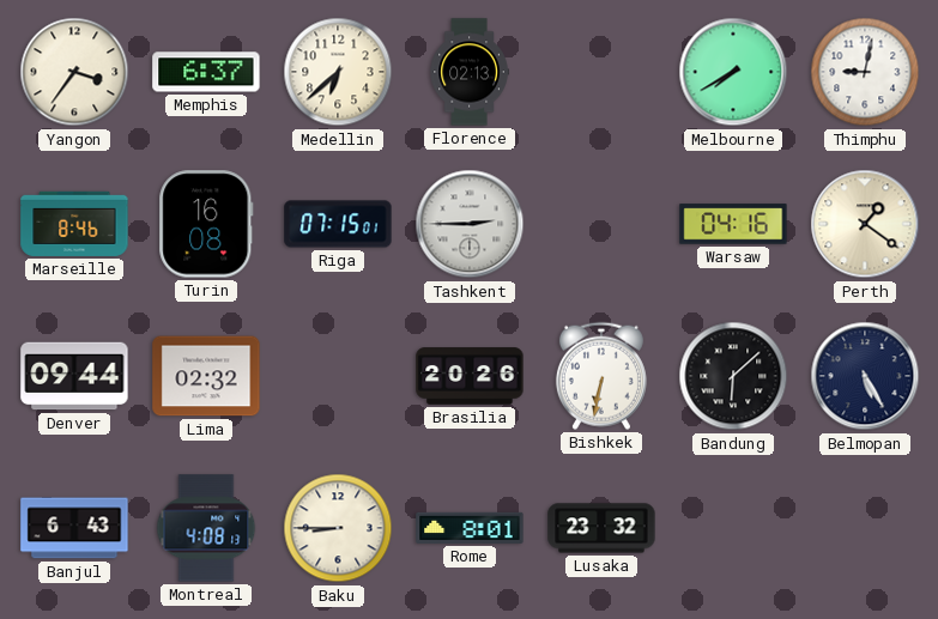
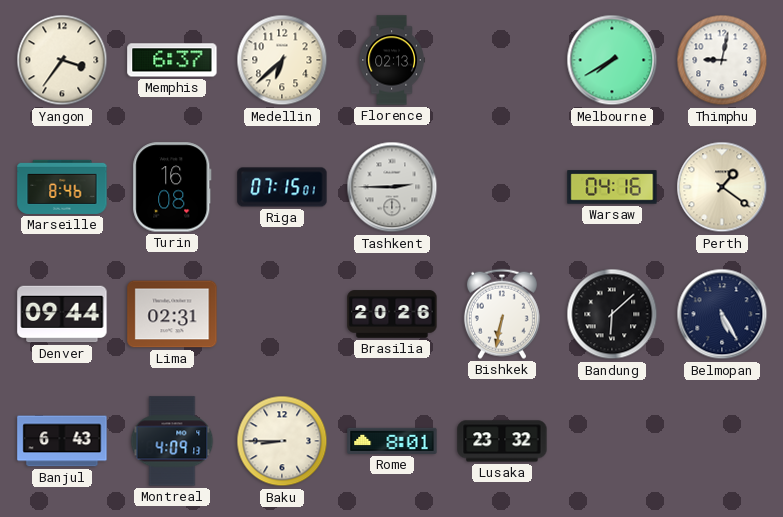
Lima: 02:32 -> 02:31
Montreal: 4:08 -> 4:09
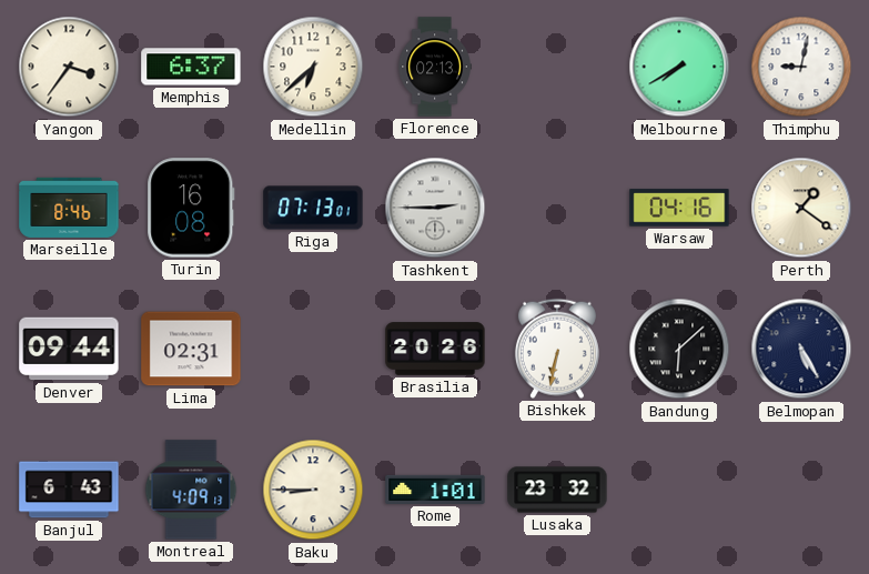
Riga: 07:15 -> 07:13
Rome: 8:01 -> 1:01
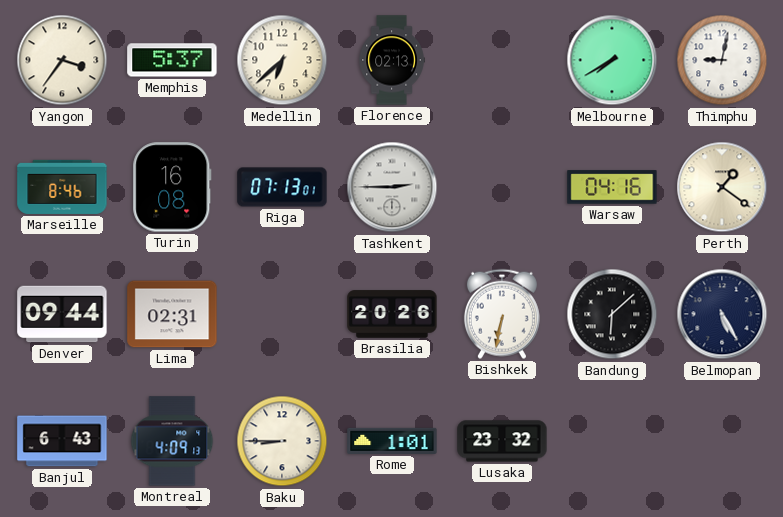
Memphis: 6:37 -> 5:37
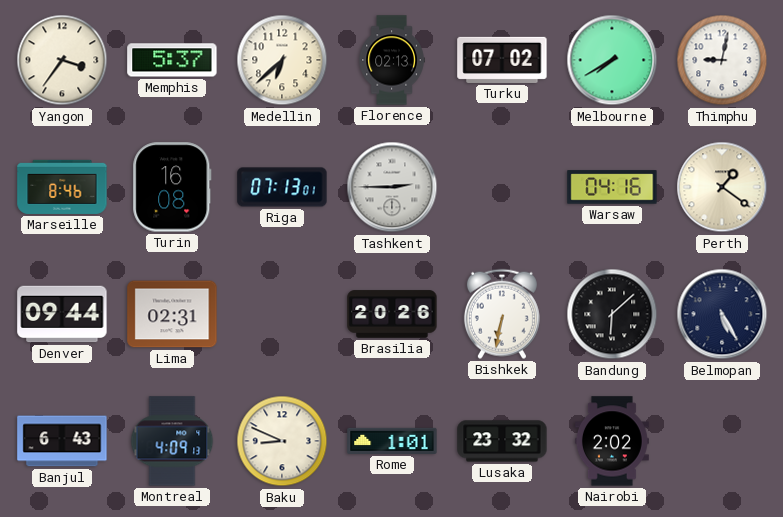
Turku: none -> 07:02
Baku: 8:45 -> 8:49
Nairobi: none -> 2:02
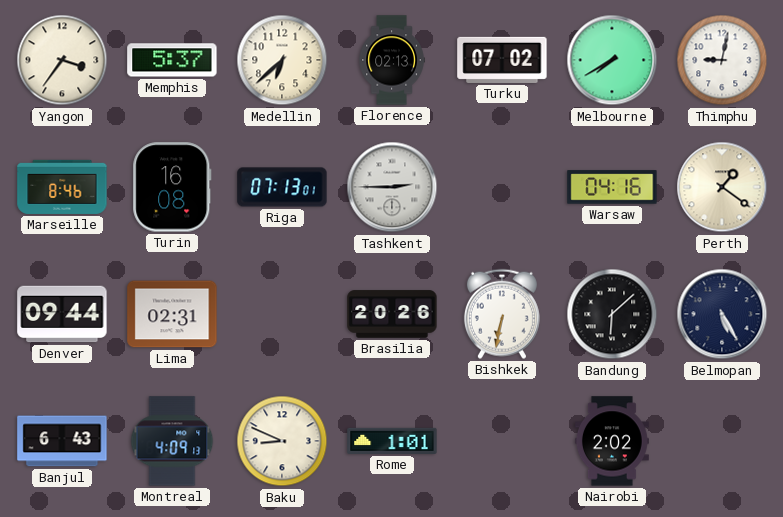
Lusaka: 23:32 -> none
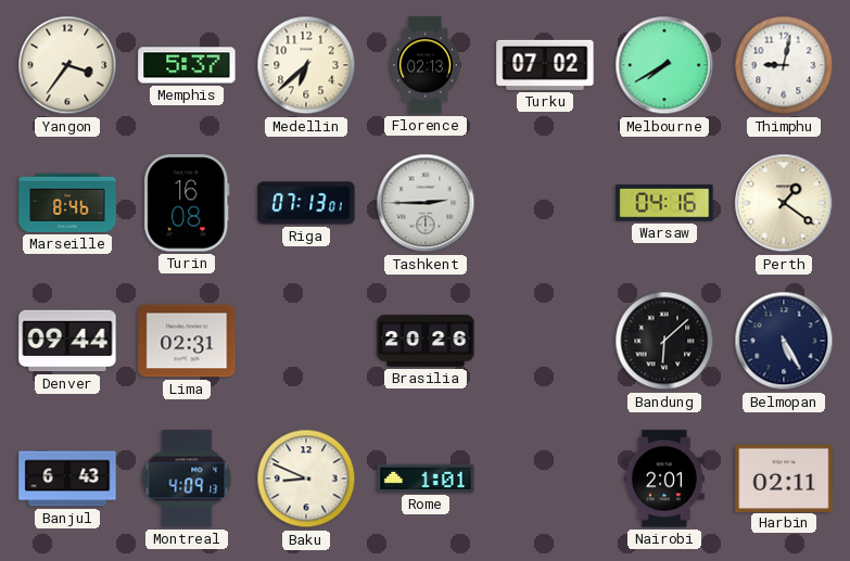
Bishkek: 6:32 -> none
Nairobi: 2:02 -> 2:01
Harbin: none -> 02:11
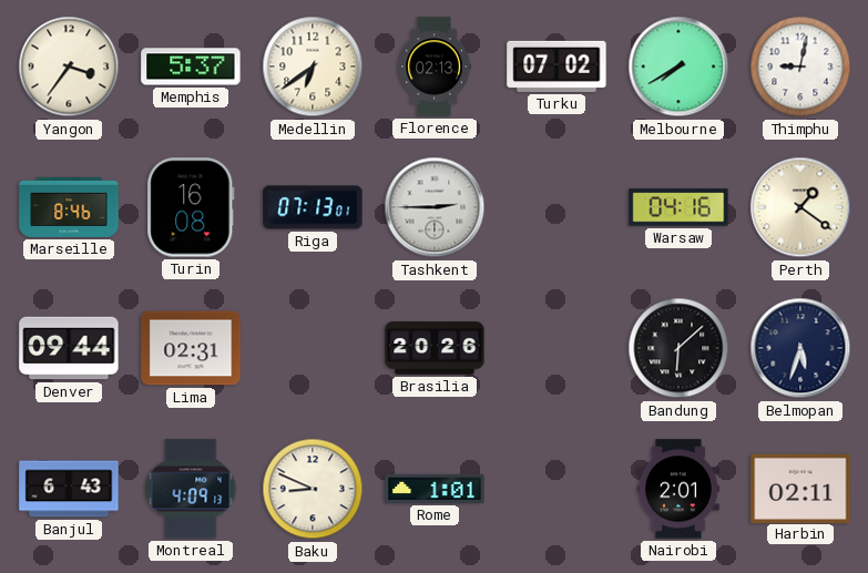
Medellin: 6:38 -> 6:39
Belmopan: 5:25 -> 5:33
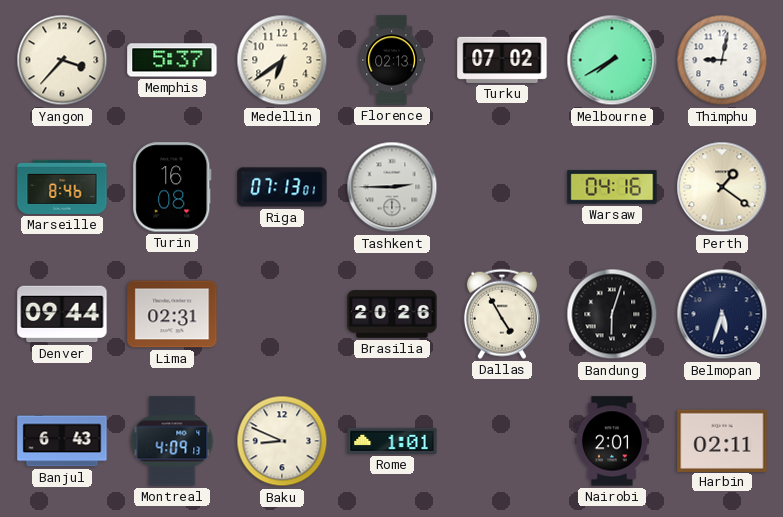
Yangon: 3:36 -> 3:37
Dallas: none -> 4:55
Bandung: 6:08 -> 6:03
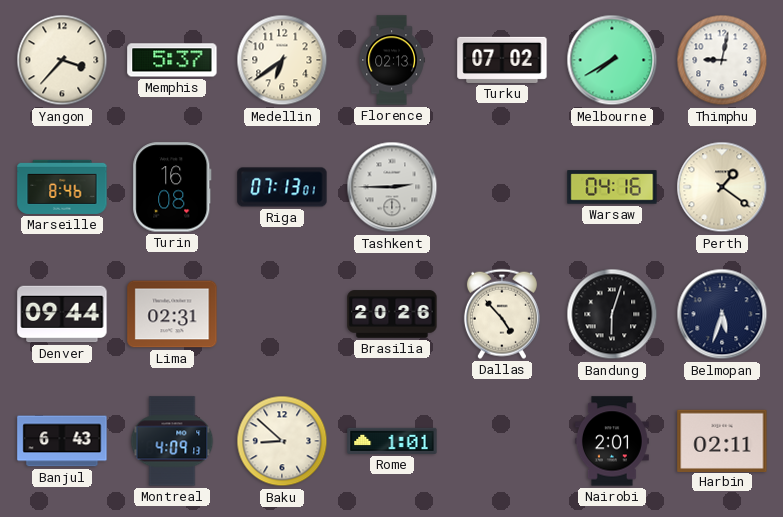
Dallas: 4:55 -> 4:53
Baku: 8:49 -> 8:52
